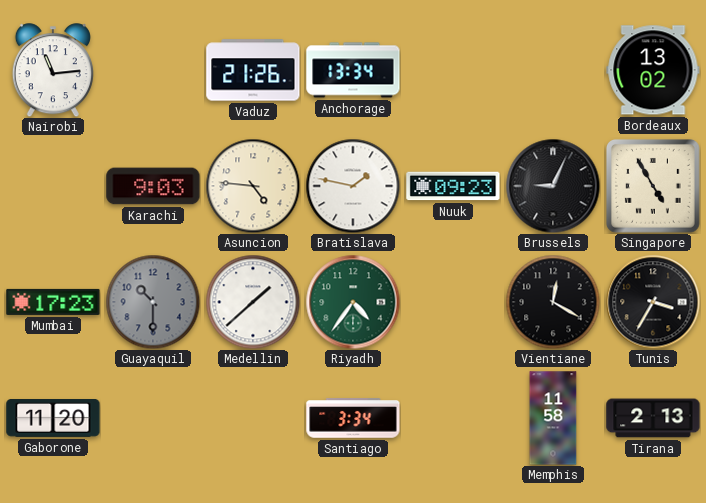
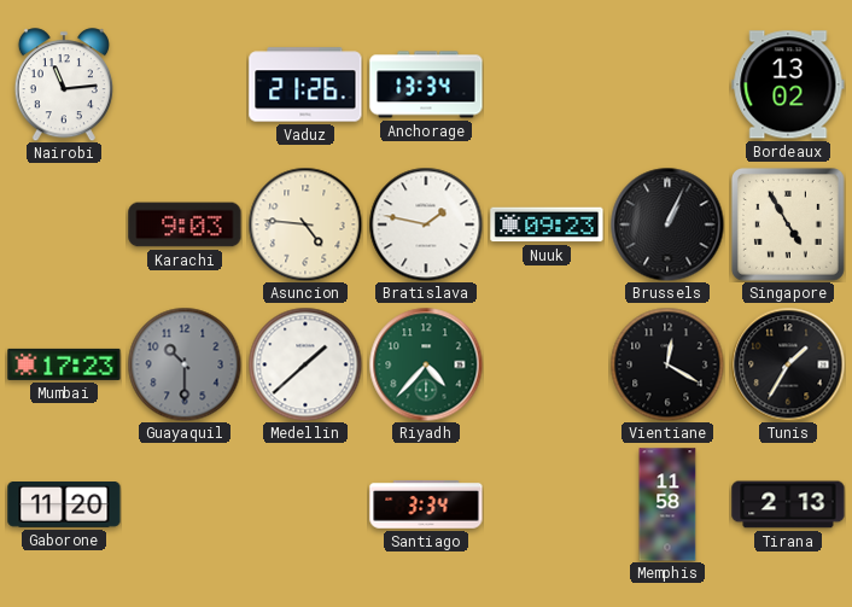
Brussels: 9:04 -> 1:04
Riyadh: 4:36 -> 4:37
Tunis: 3:35 -> 1:35
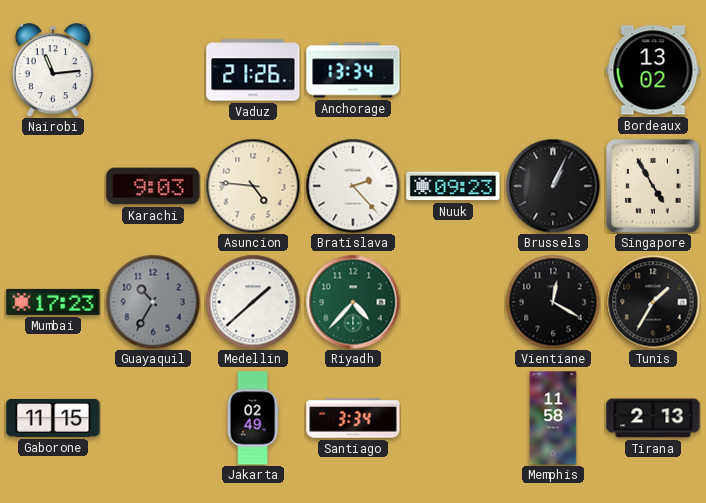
Bratislava: 1:47 -> 2:23
Guayaquil: 10:30 -> 10:35
Gaborone: 11:20 -> 11:15
Jakarta: none -> 02:49
